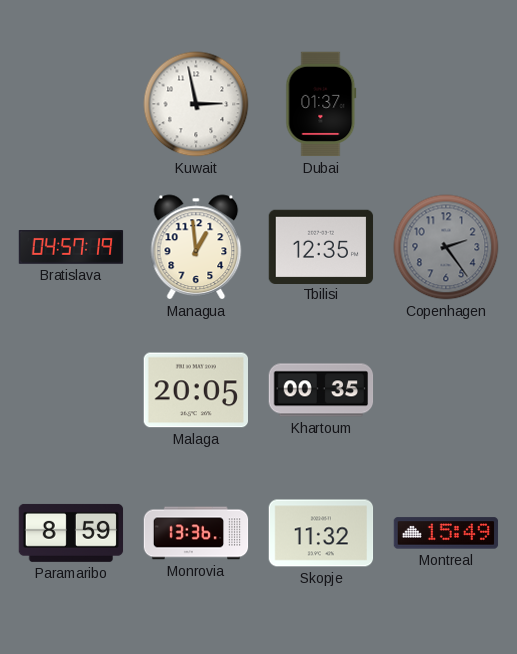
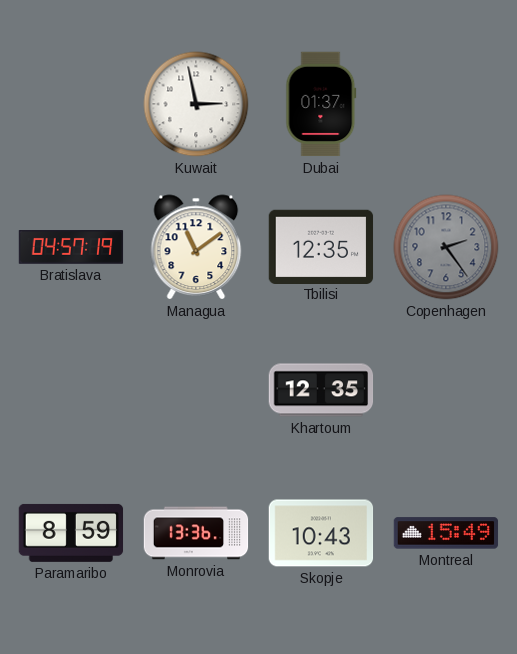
Managua: 12:59 -> 11:09
Malaga: 20:05 -> none
Khartoum: 00:35 -> 12:35
Skopje: 11:32 -> 10:43
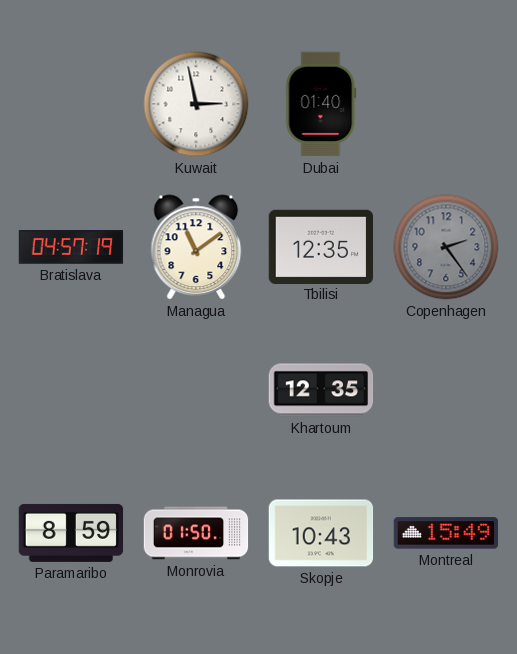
Dubai: 01:37 -> 01:40
Monrovia: 13:36 -> 01:50
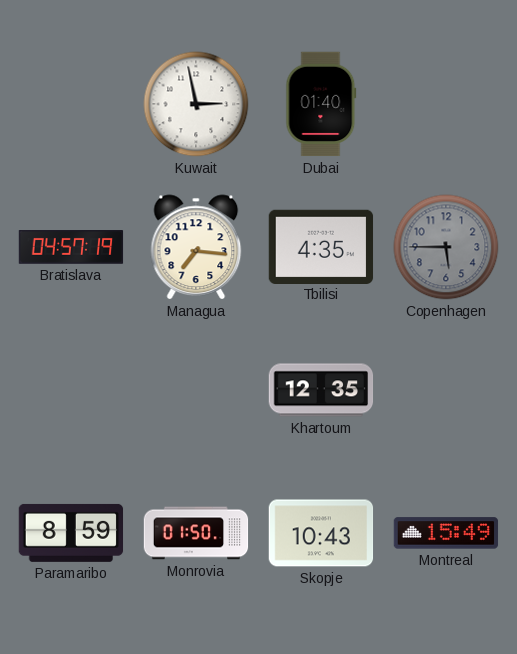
Managua: 11:09 -> 7:16
Tbilisi: 12:35 -> 4:35
Copenhagen: 2:24 -> 5:45
